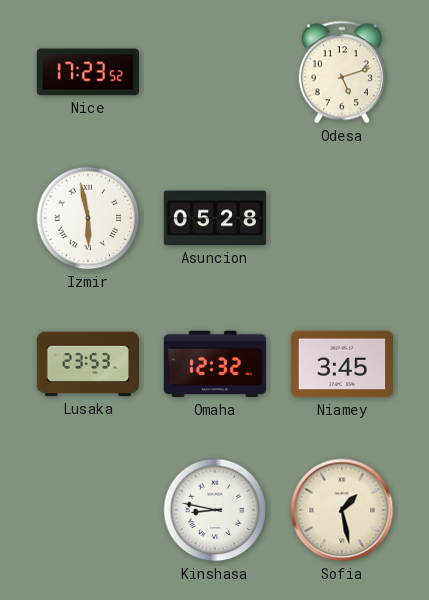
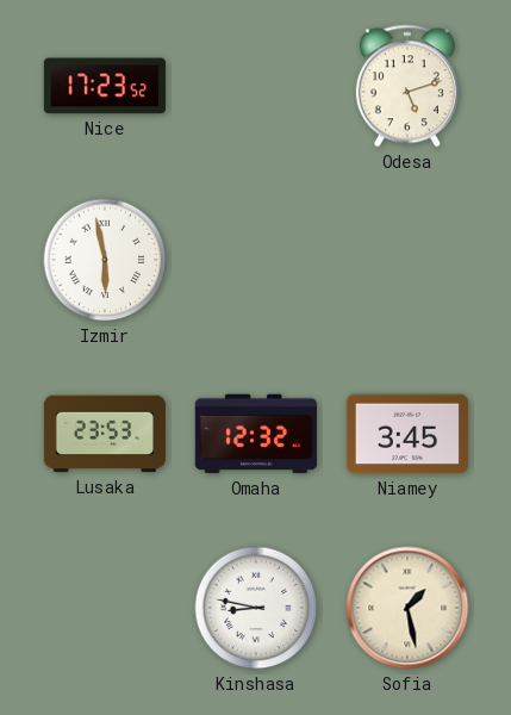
Asuncion: 05:28 -> none
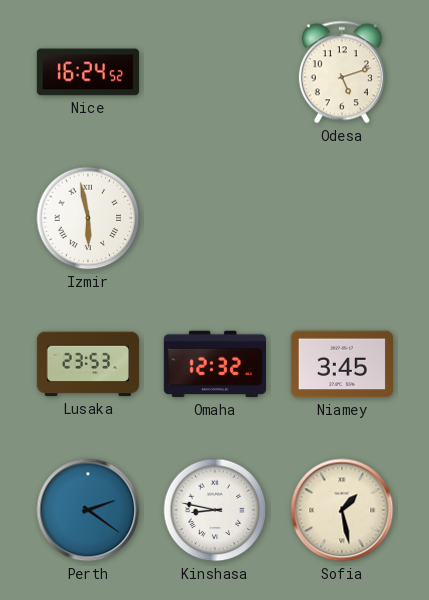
Nice: 17:23 -> 16:24
Perth: none -> 2:21
